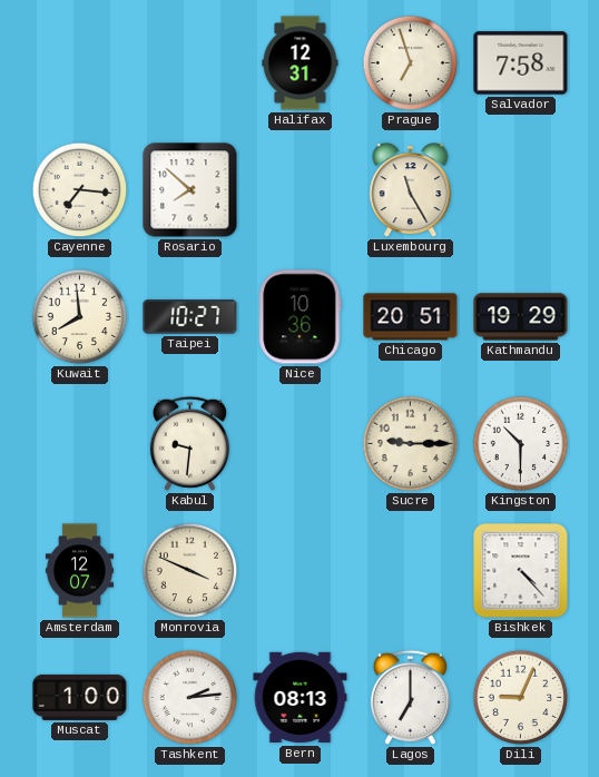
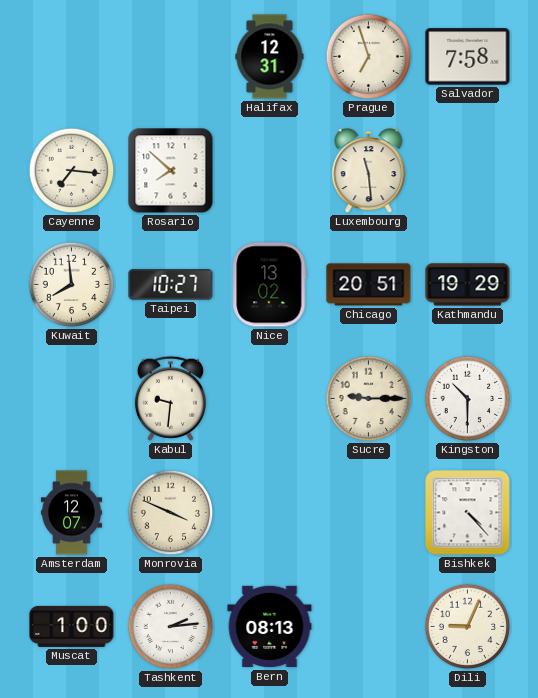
Luxembourg: 11:25 -> 11:29
Nice: 10:36 -> 13:02
Lagos: 7:00 -> none
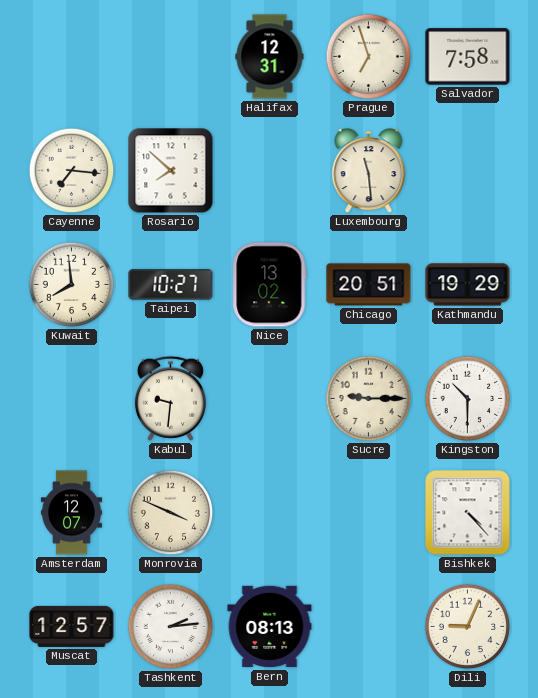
Muscat: 1:00 -> 12:57
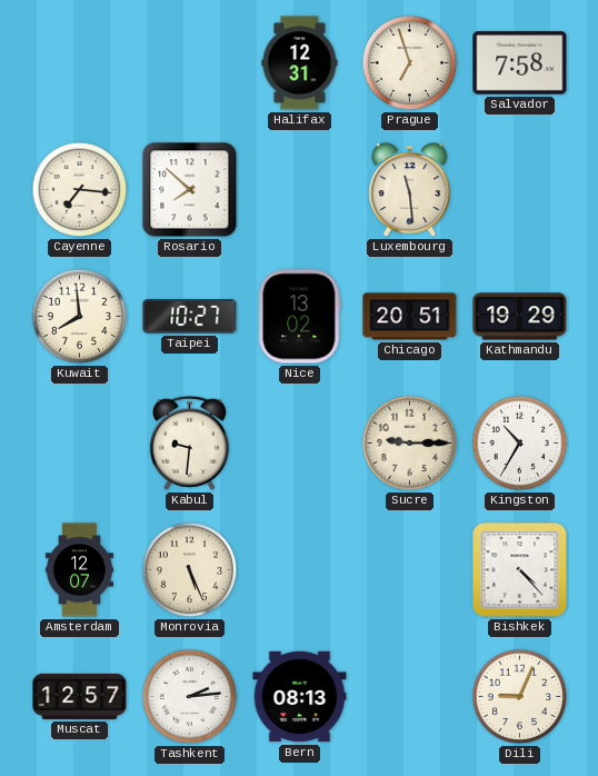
Kingston: 10:30 -> 10:35
Monrovia: 3:49 -> 5:26
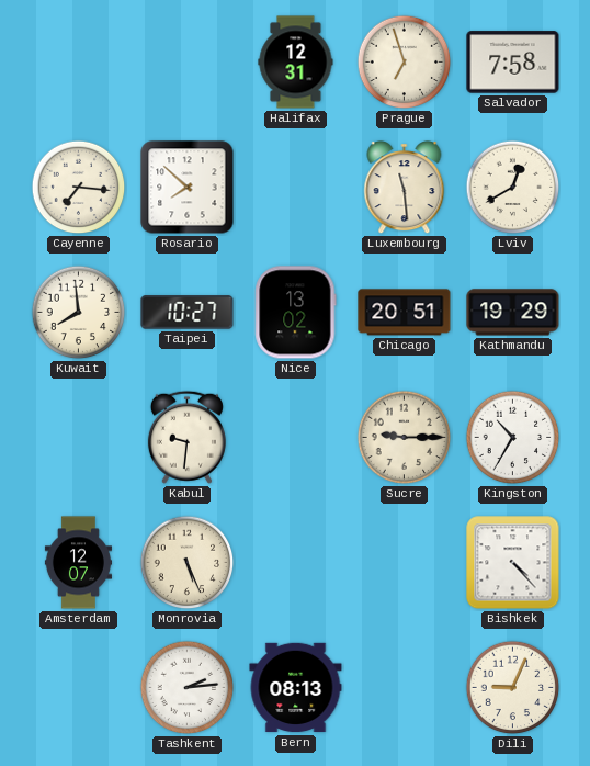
Lviv: none -> 12:40
Muscat: 12:57 -> none
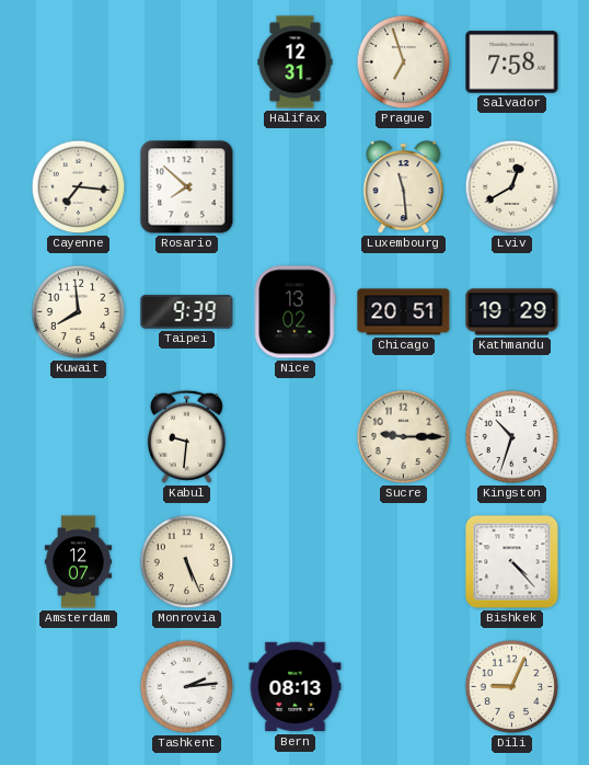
Taipei: 10:27 -> 9:39
Kingston: 10:35 -> 10:33
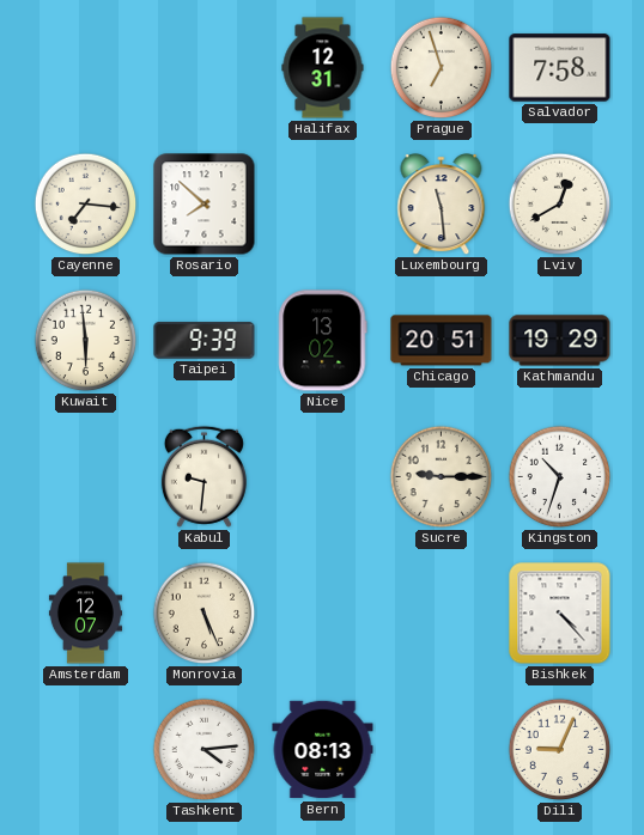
Kuwait: 7:59 -> 5:59
Tashkent: 2:14 -> 4:14
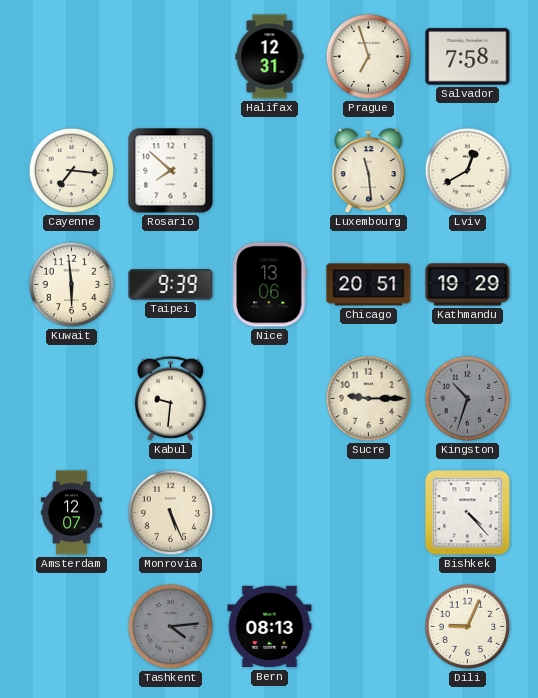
Nice: 13:02 -> 13:06
Kingston dial: white -> grey
Tashkent dial: white -> grey
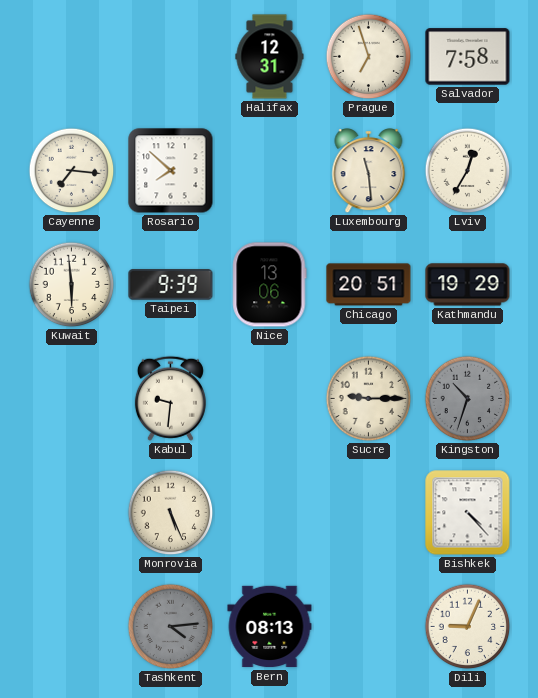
Lviv: 12:40 -> 12:35
Amsterdam: 12:07 -> none
